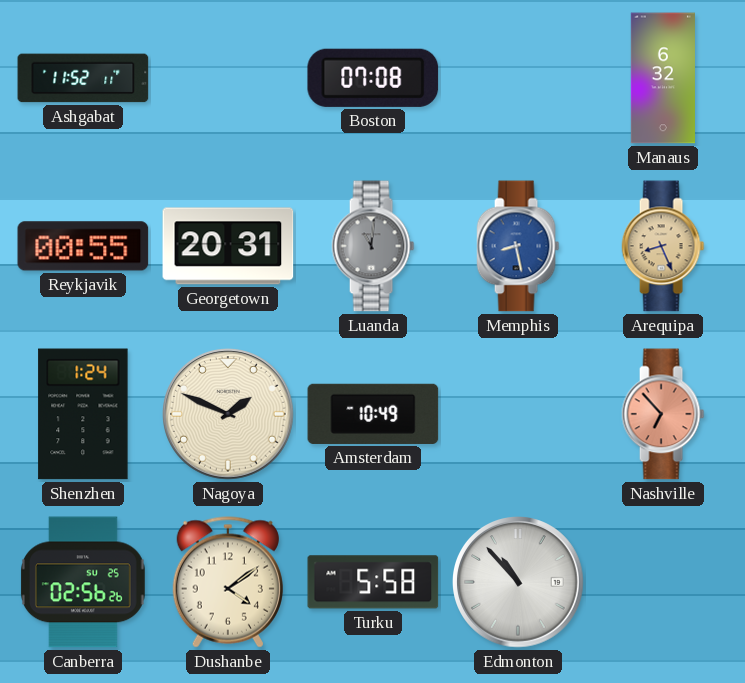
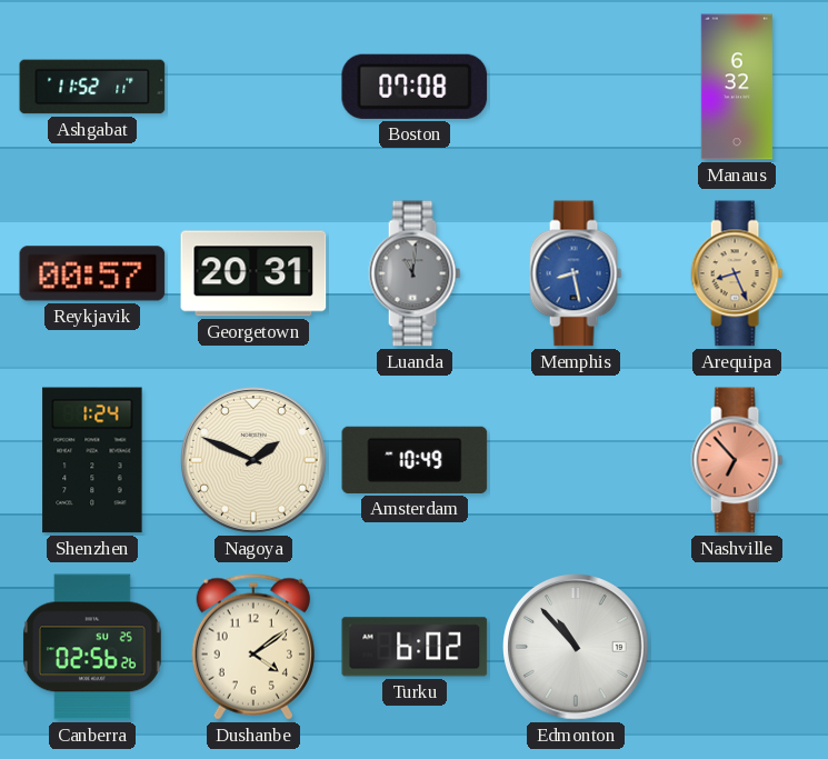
Reykjavik: 00:55 -> 00:57
Turku: 5:58 -> 6:02
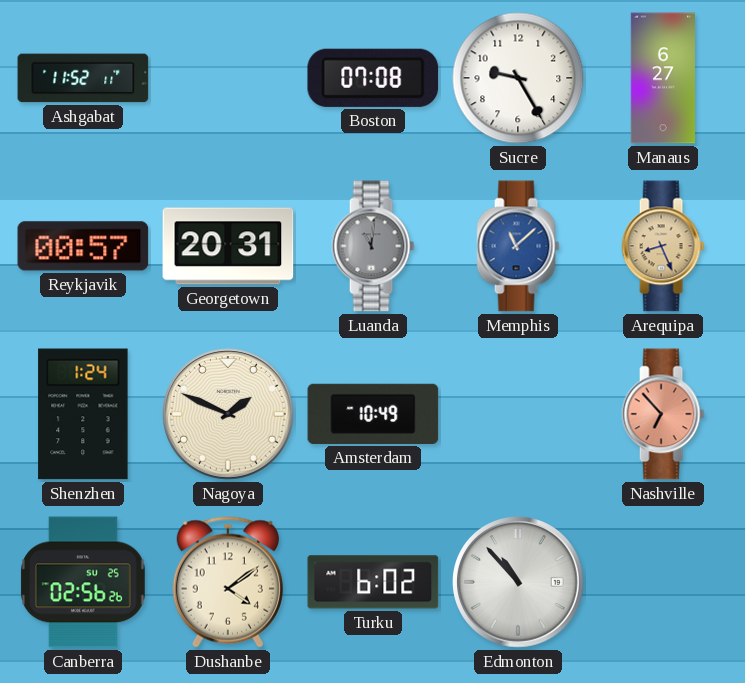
Sucre: none -> 9:25
Manaus: 6:32 -> 6:27
Memphis: 8:28 -> 11:08
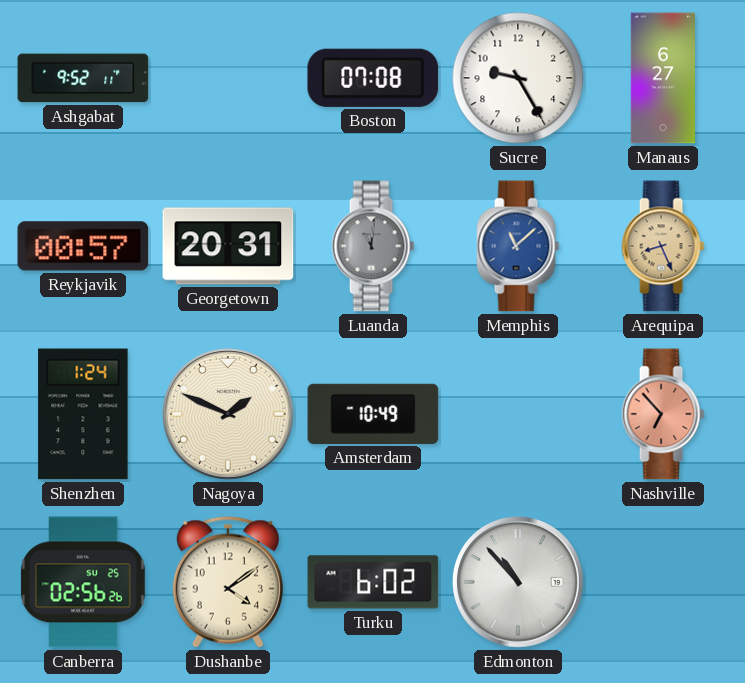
Ashgabat: 11:52 -> 9:52
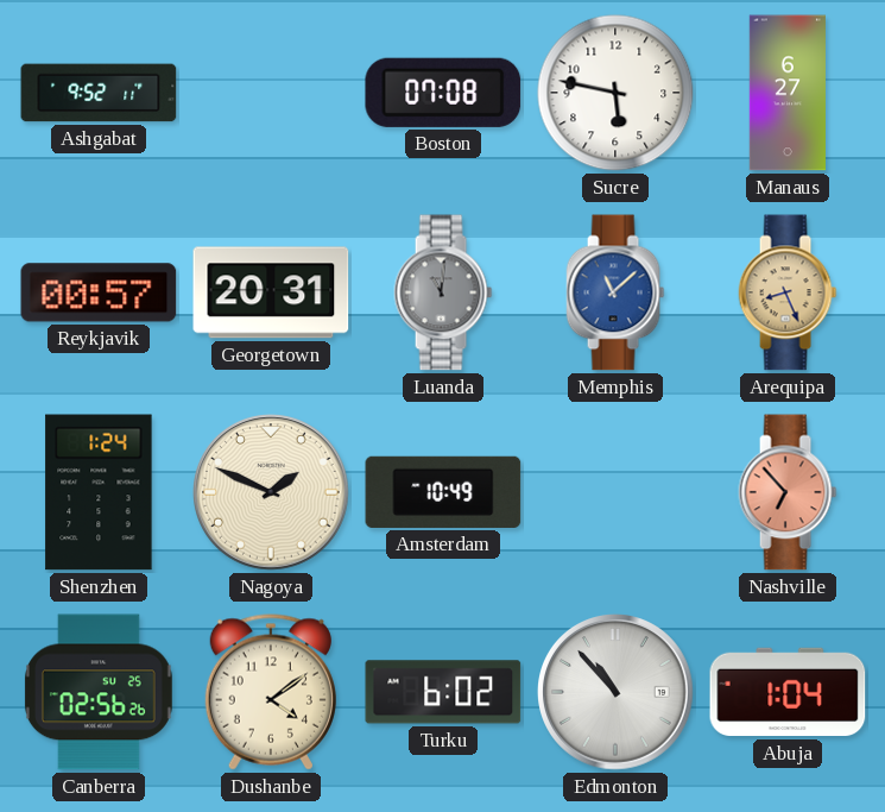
Sucre: 9:25 -> 5:47
Abuja: none -> 1:04
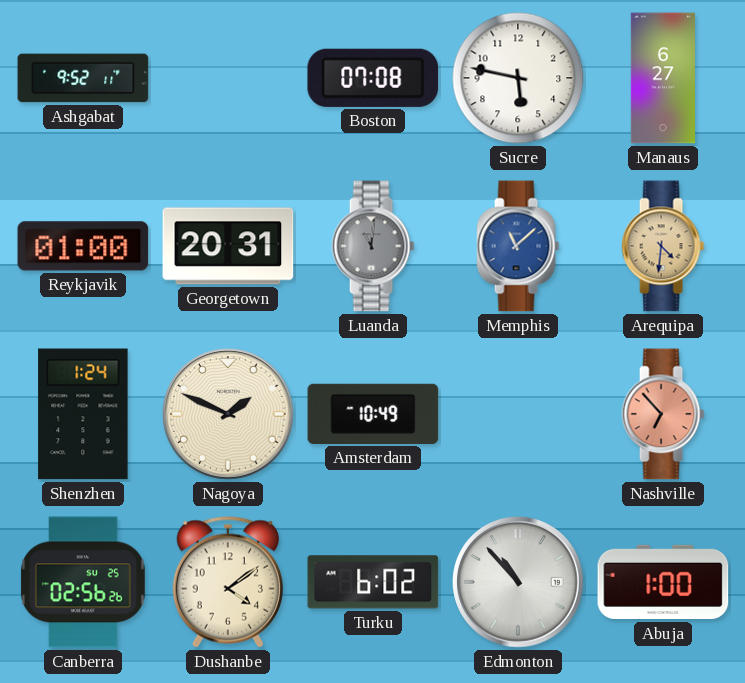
Reykjavik: 00:57 -> 01:00
Arequipa: 8:26 -> 4:31
Abuja: 1:04 -> 1:00
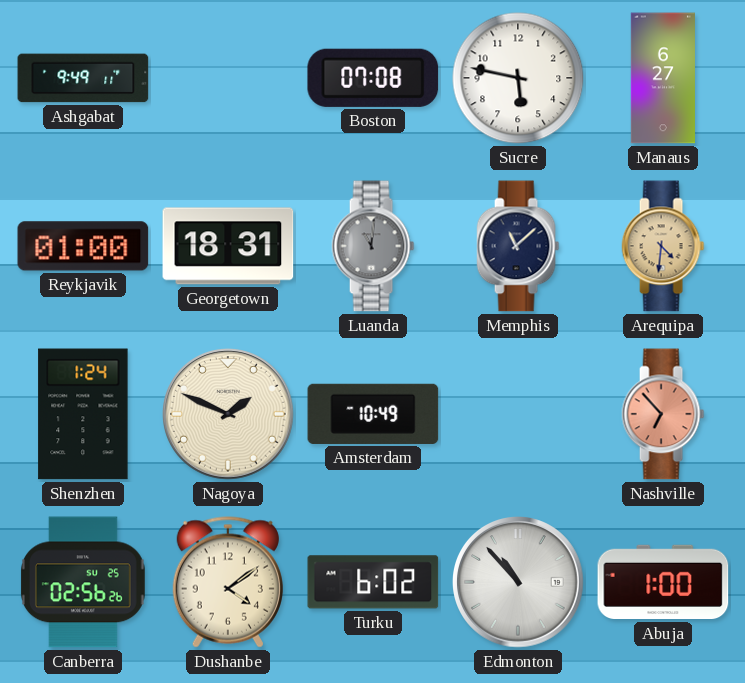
Ashgabat: 9:52 -> 9:49
Georgetown: 20:31 -> 18:31
Memphis dial: blue -> navy
